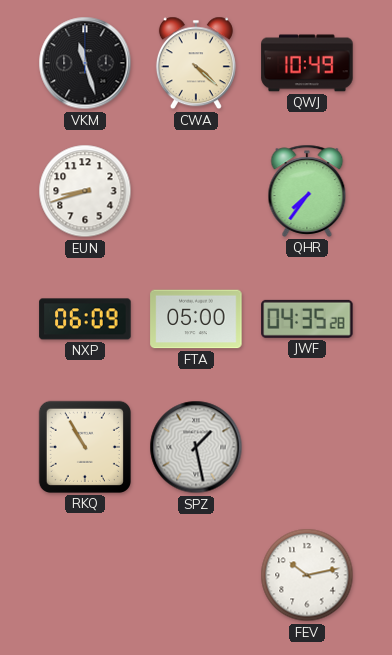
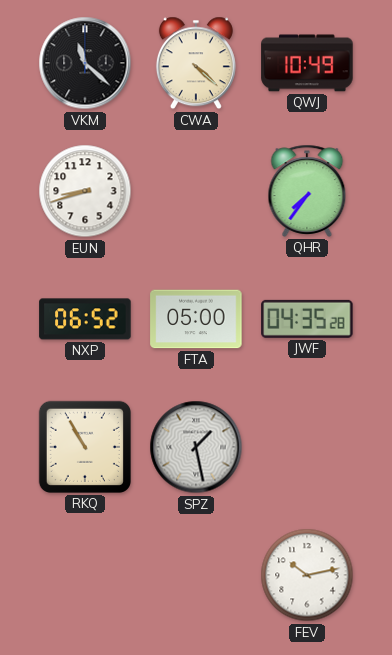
VKM: 11:27 -> 11:22
NXP: 06:09 -> 06:52
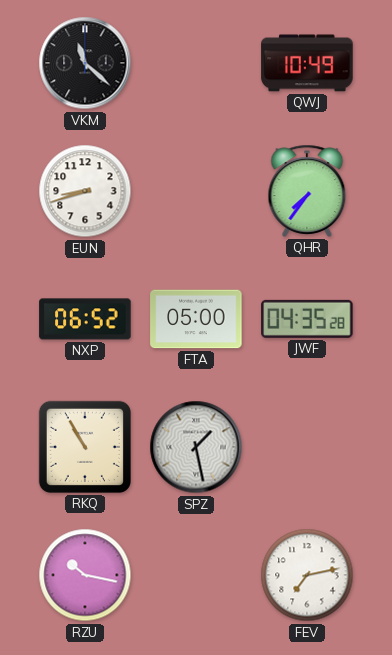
CWA: 4:22 -> none
RZU: none -> 10:17
FEV: 10:13 -> 7:13
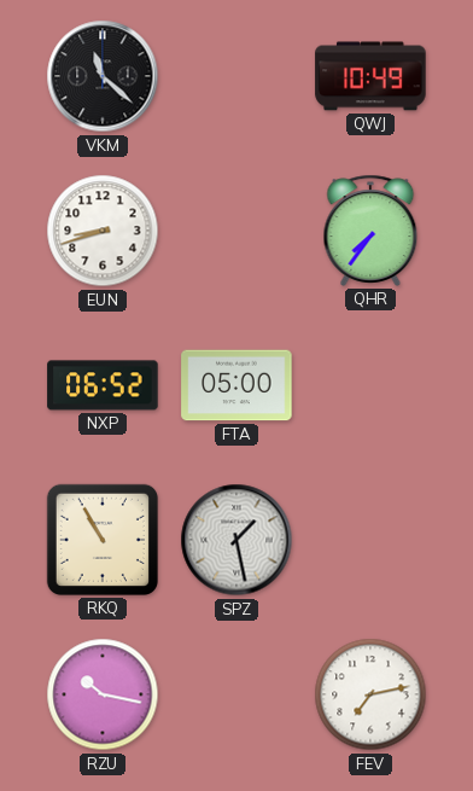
JWF: 04:35 -> none
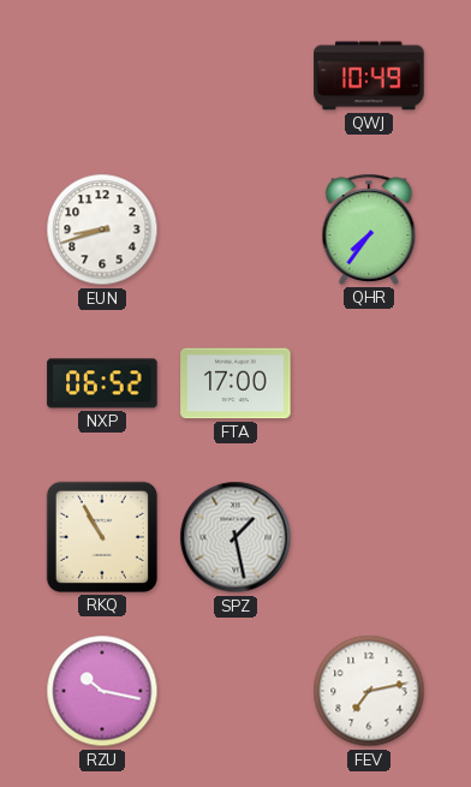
VKM: 11:22 -> none
FTA: 05:00 -> 17:00
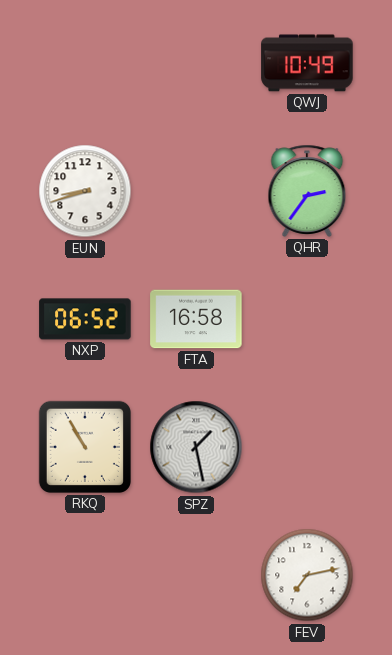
QHR: 7:36 -> 2:36
FTA: 17:00 -> 16:58
RZU: 10:17 -> none
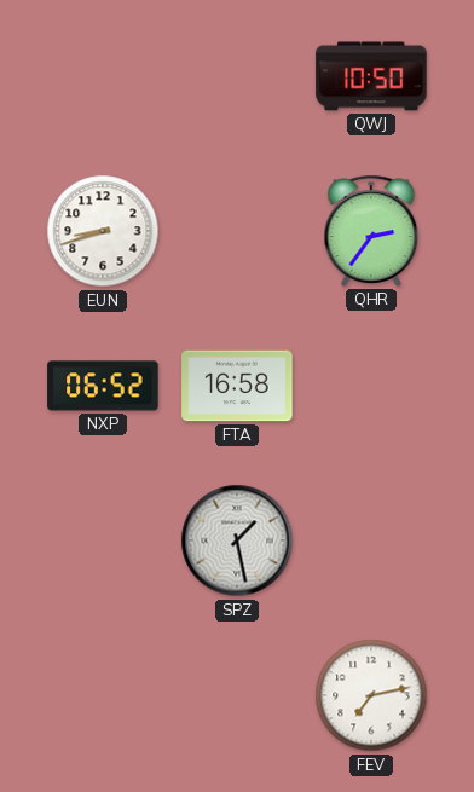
QWJ: 10:49 -> 10:50
RKQ: 10:55 -> none
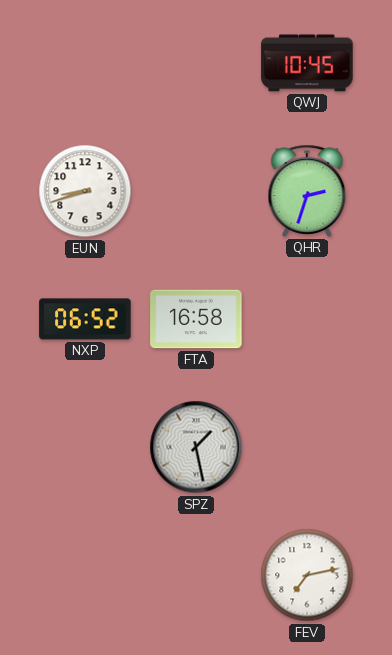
QWJ: 10:50 -> 10:45
QHR: 2:36 -> 2:33
